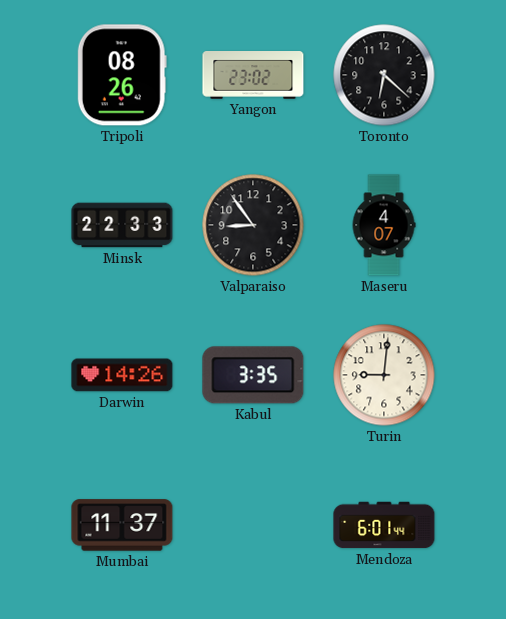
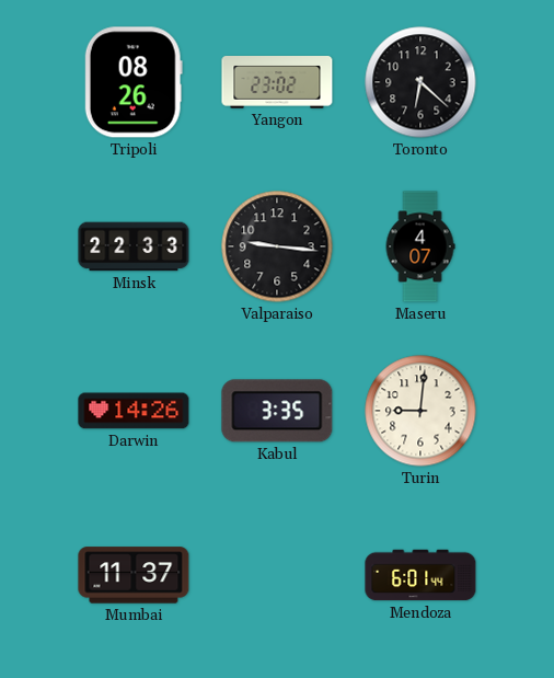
Valparaiso: 8:54 -> 9:16
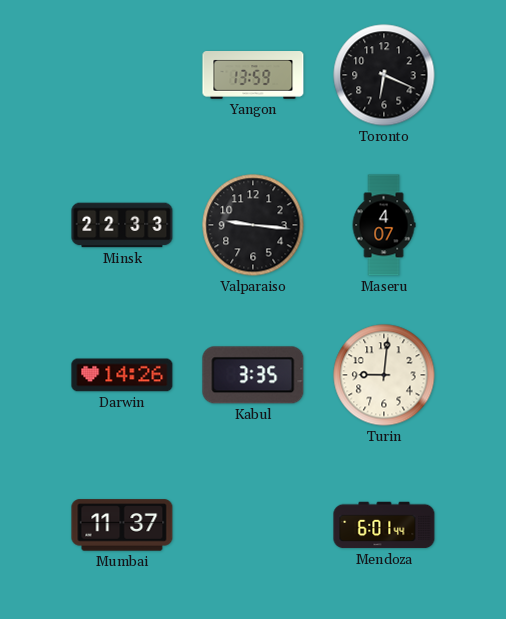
Tripoli: 08:26 -> none
Yangon: 23:02 -> 13:59
Toronto: 6:22 -> 6:19
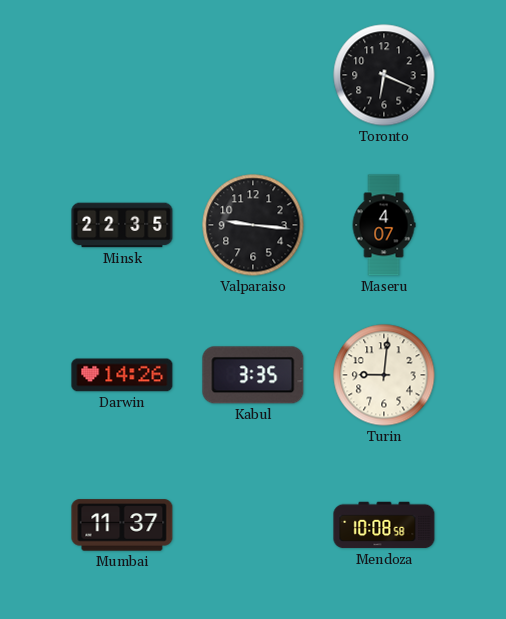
Yangon: 13:59 -> none
Minsk: 22:33 -> 22:35
Mendoza: 6:01 -> 10:08
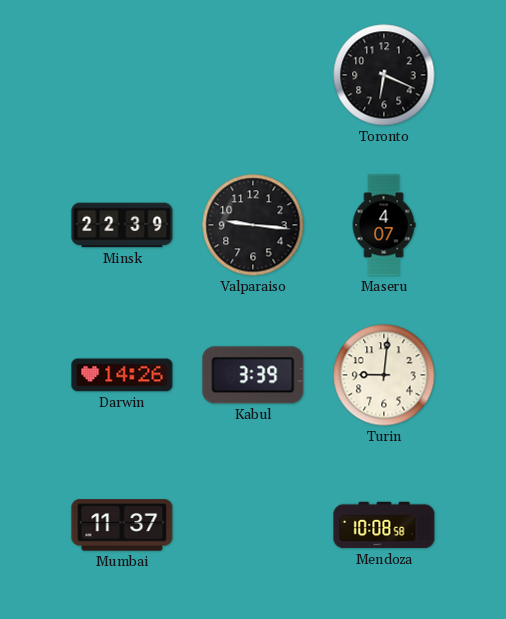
Minsk: 22:35 -> 22:39
Kabul: 3:35 -> 3:39
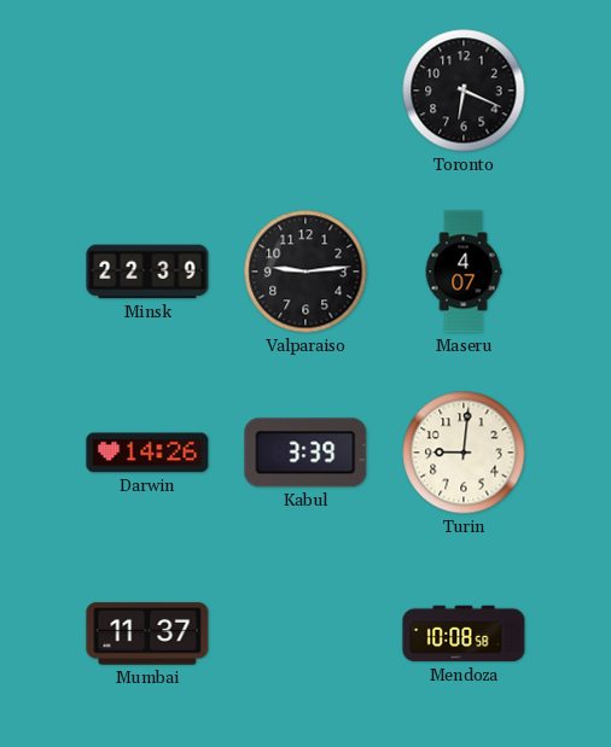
Valparaiso: 9:16 -> 9:14
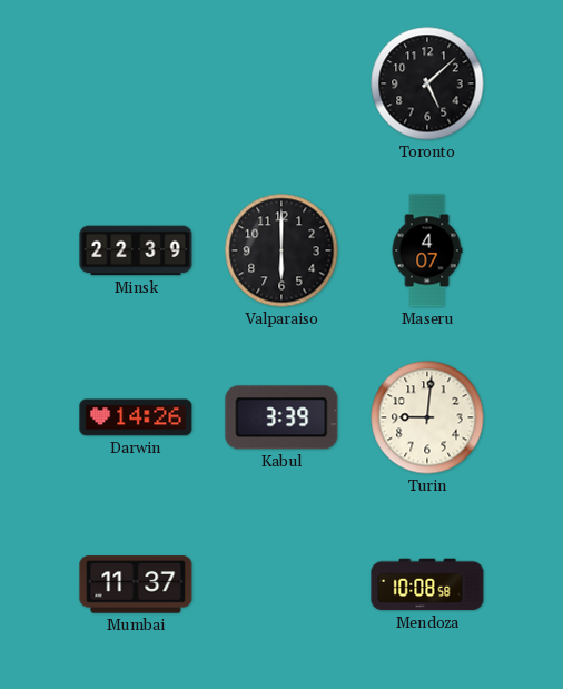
Toronto: 6:19 -> 5:08
Valparaiso: 9:14 -> 6:00
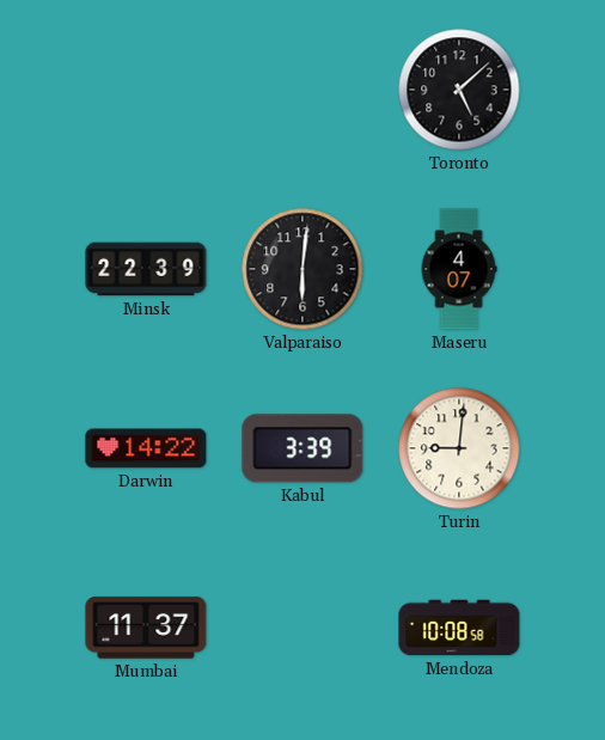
Valparaiso: 6:00 -> 6:01
Darwin: 14:26 -> 14:22
